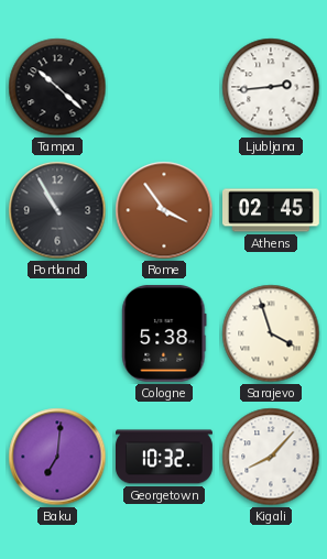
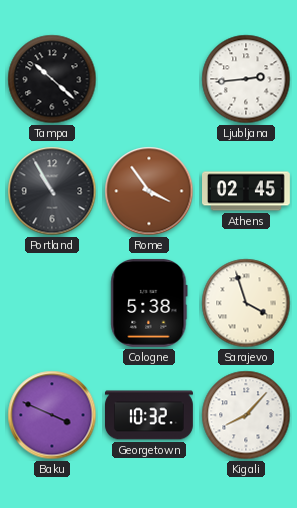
Baku: 7:01 -> 3:49
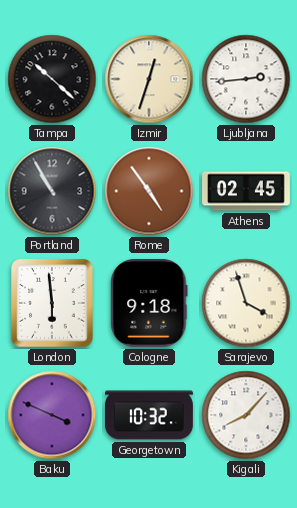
Izmir: none -> 12:33
Rome: 3:54 -> 4:54
London: none -> 5:59
Cologne: 5:38 -> 9:18
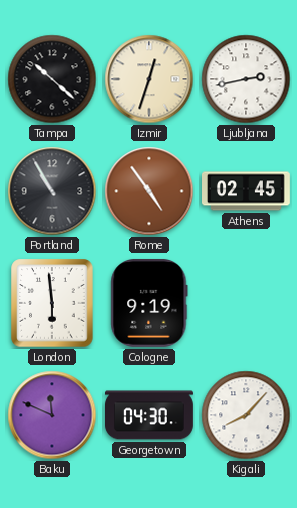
Ljubljana: 2:44 -> 2:43
Cologne: 9:18 -> 9:19
Sarajevo: 3:57 -> none
Baku: 3:49 -> 11:49
Georgetown: 10:32 -> 04:30
